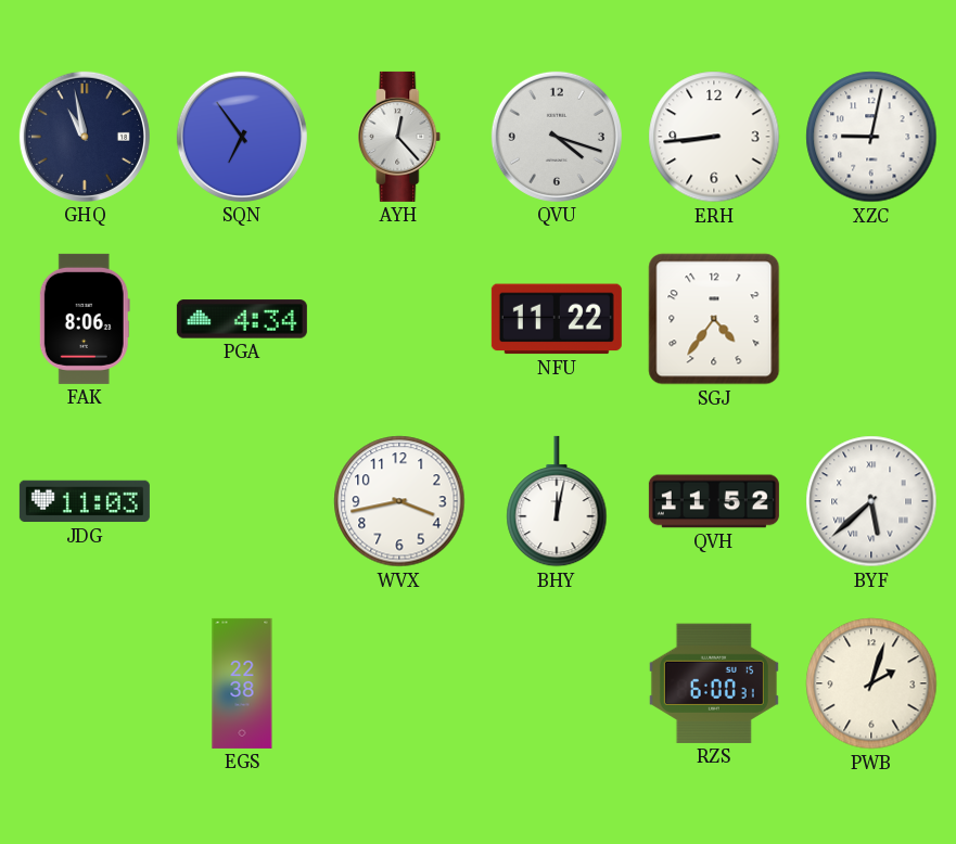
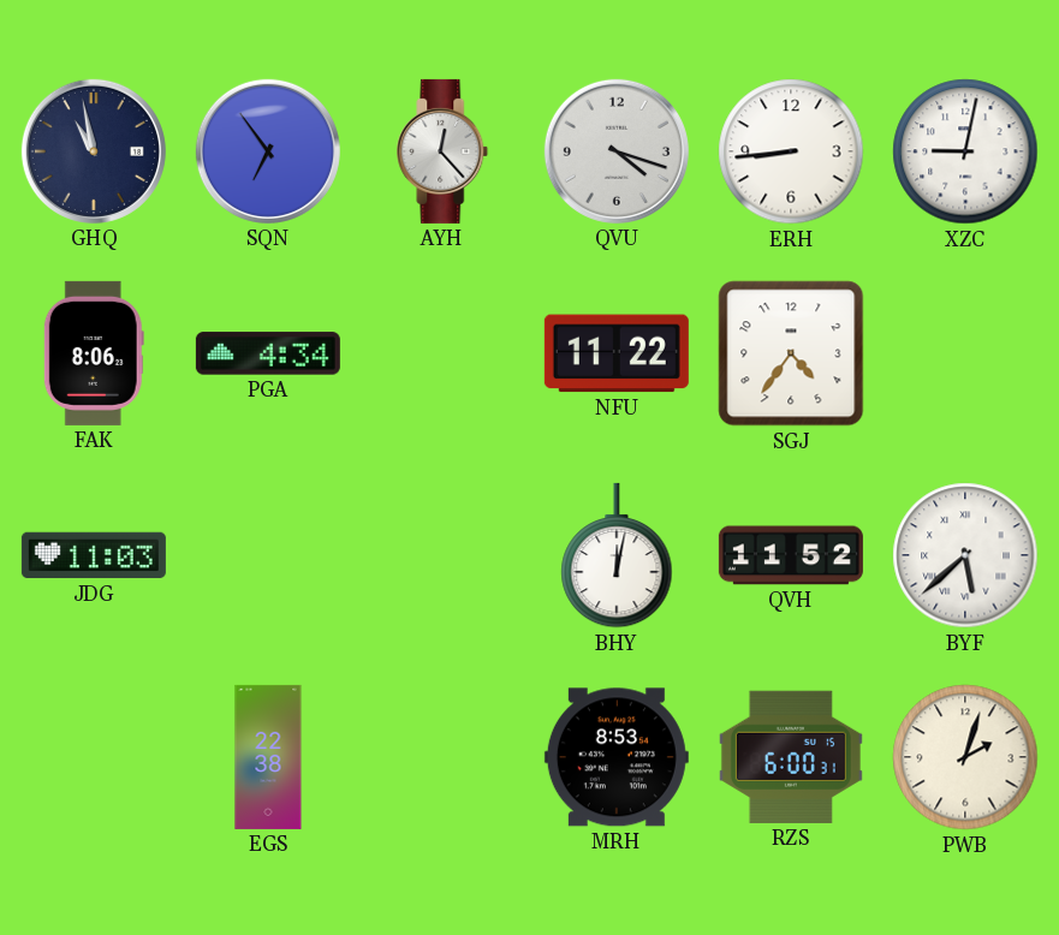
WVX: 3:43 -> none
MRH: none -> 8:53
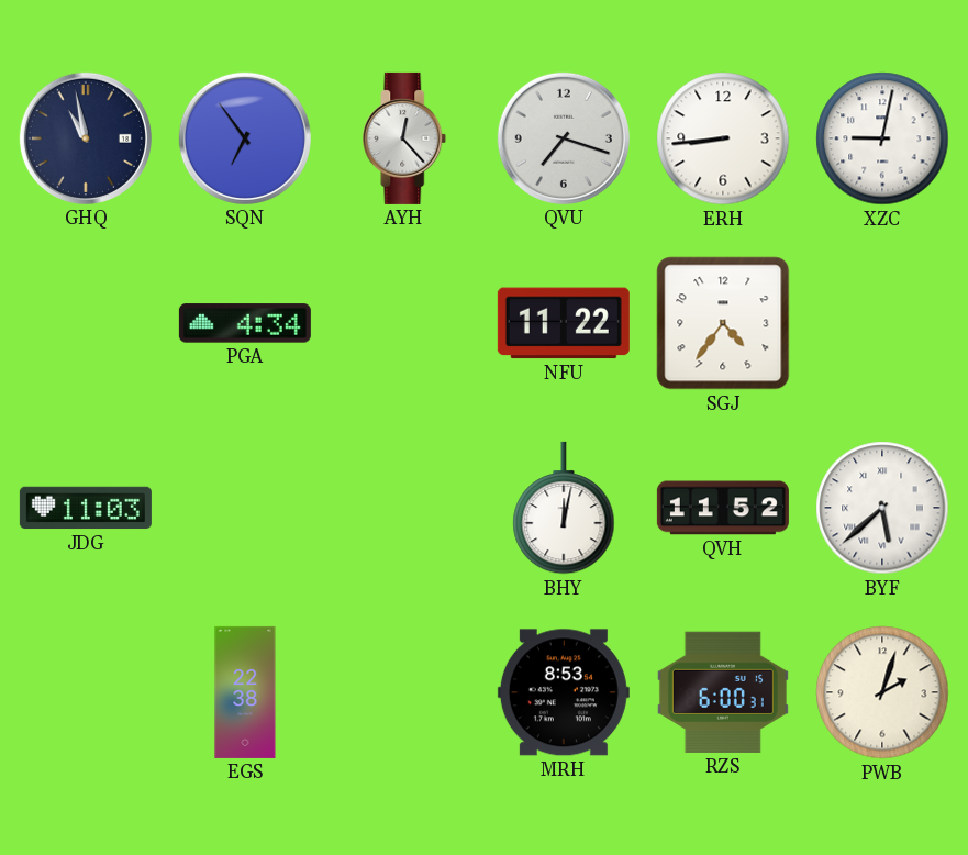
QVU: 4:18 -> 7:18
FAK: 8:06 -> none
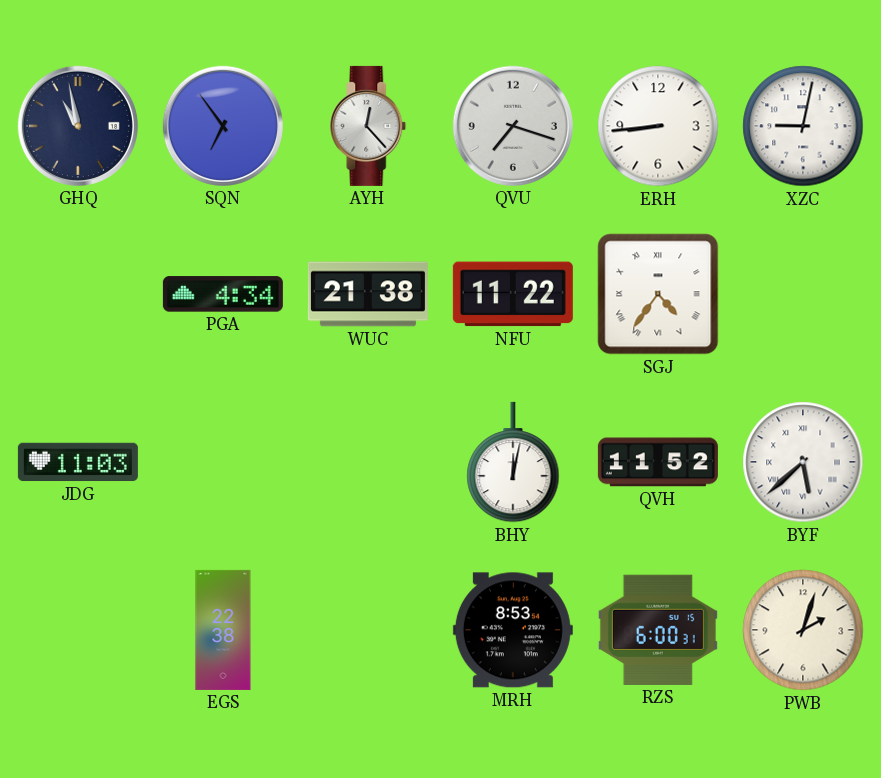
WUC: none -> 21:38
SGJ numerals: Arabic -> Roman
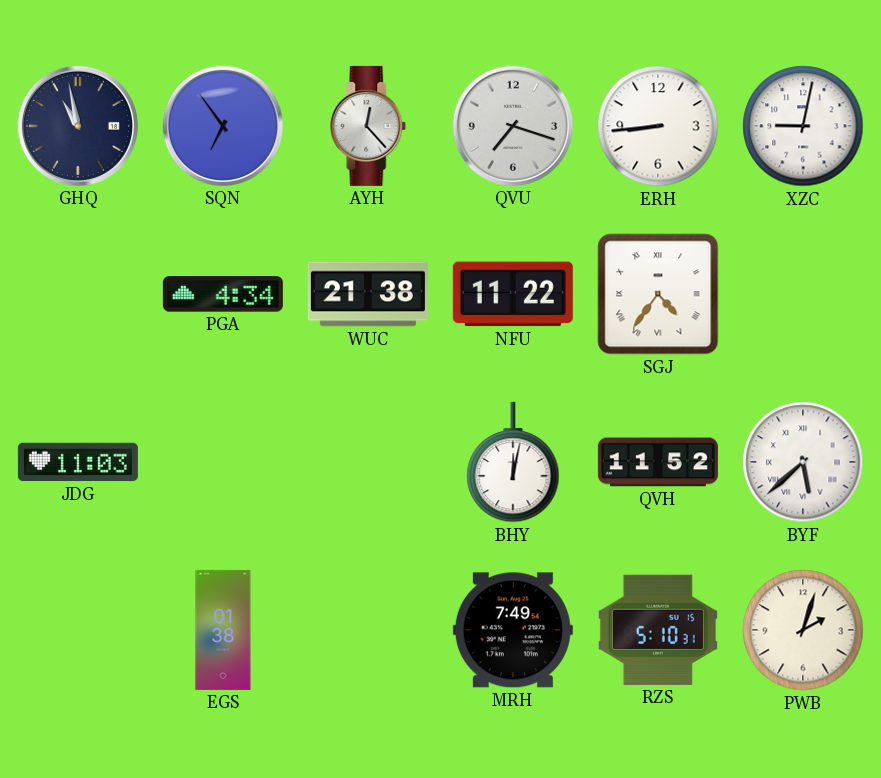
EGS: 22:38 -> 01:38
MRH: 8:53 -> 7:49
RZS: 6:00 -> 5:10
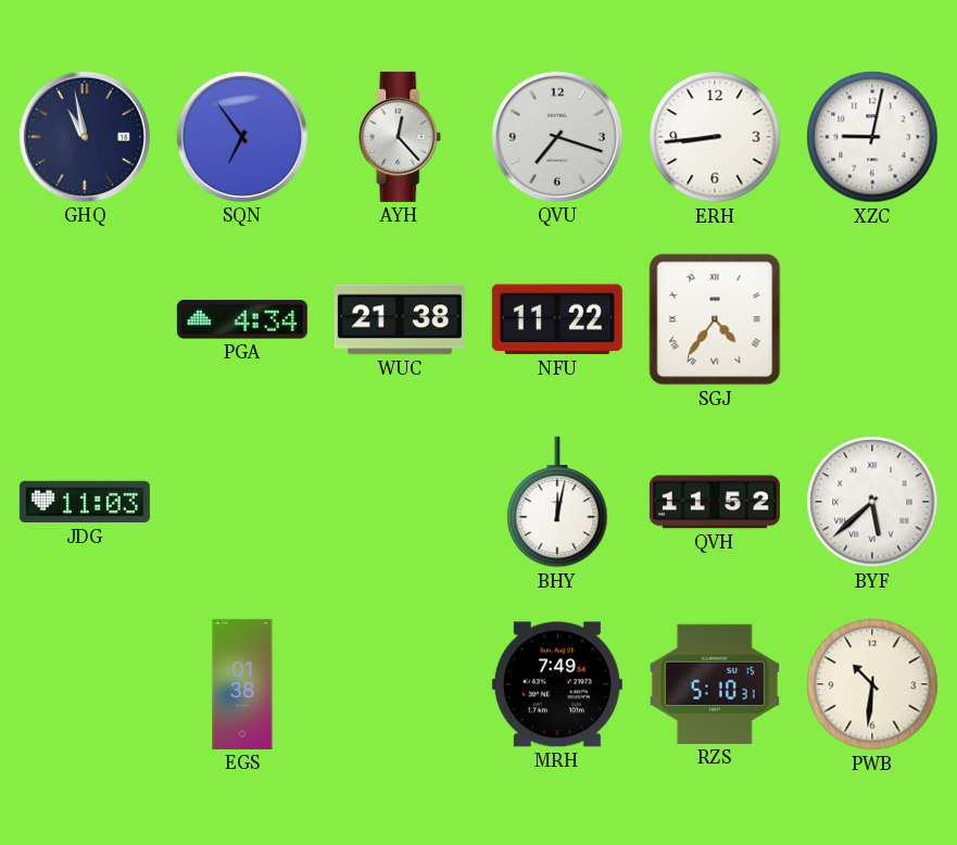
PWB: 2:03 -> 10:31
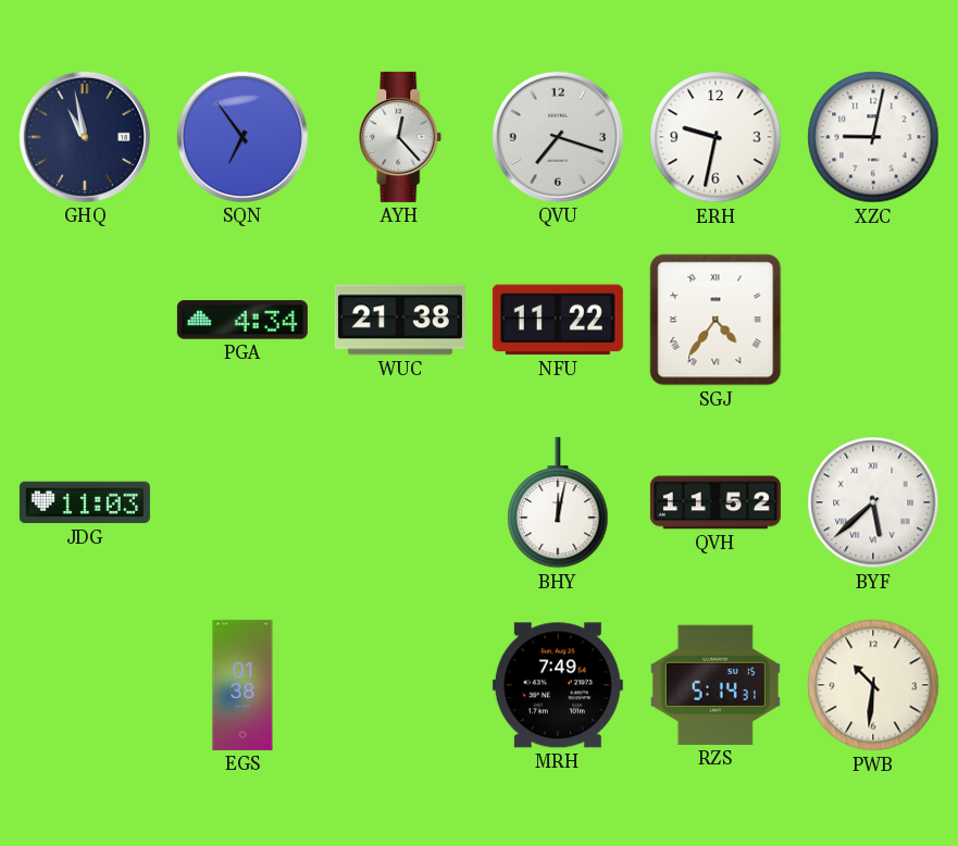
ERH: 8:44 -> 9:32
RZS: 5:10 -> 5:14
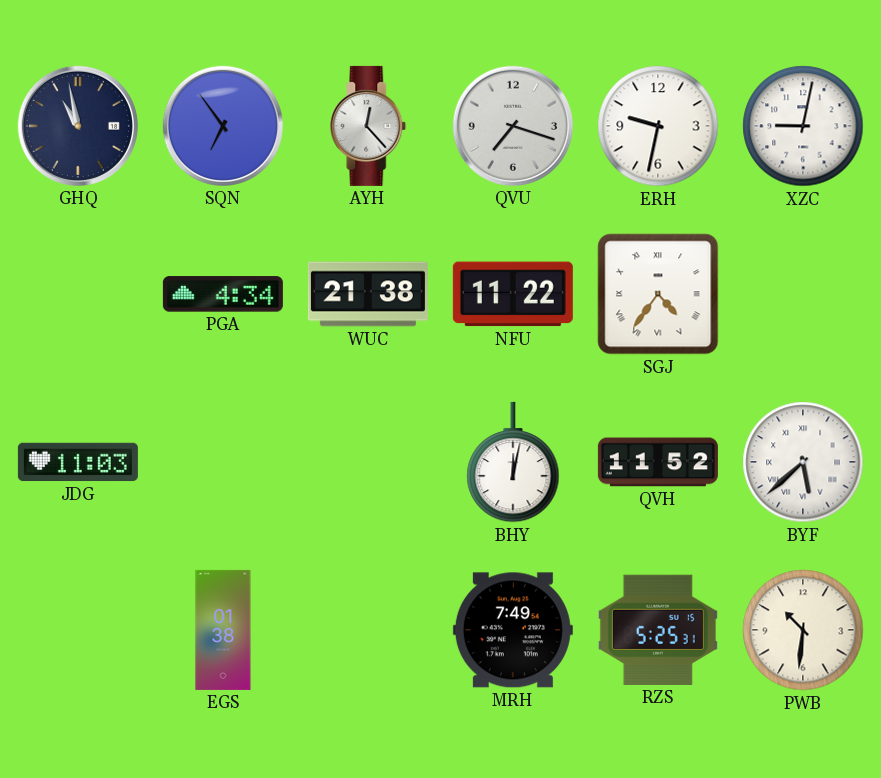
RZS: 5:14 -> 5:25
